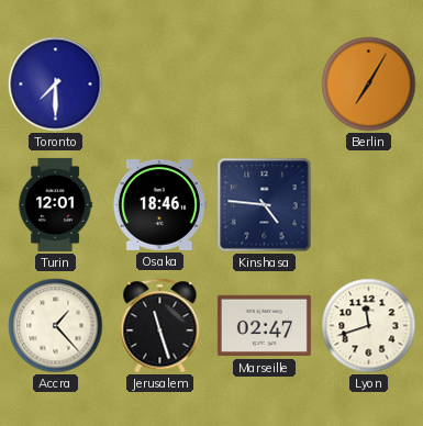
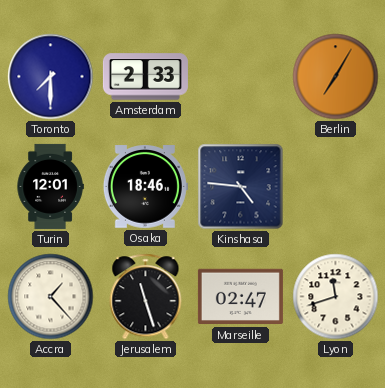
Amsterdam: none -> 2:33
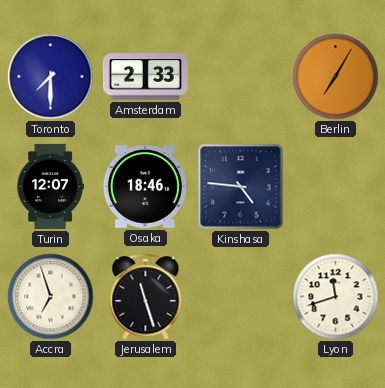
Turin: 12:01 -> 12:07
Accra: 1:23 -> 6:57
Marseille: 02:47 -> none
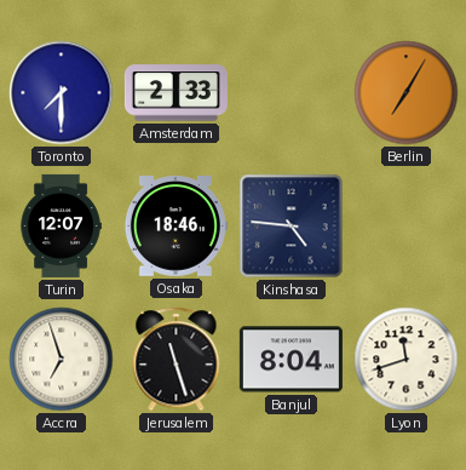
Banjul: none -> 8:04
